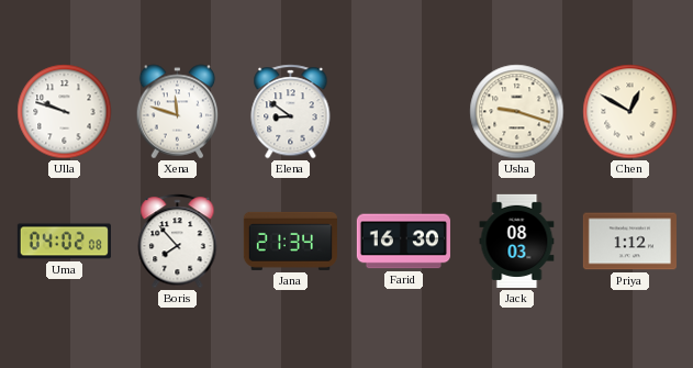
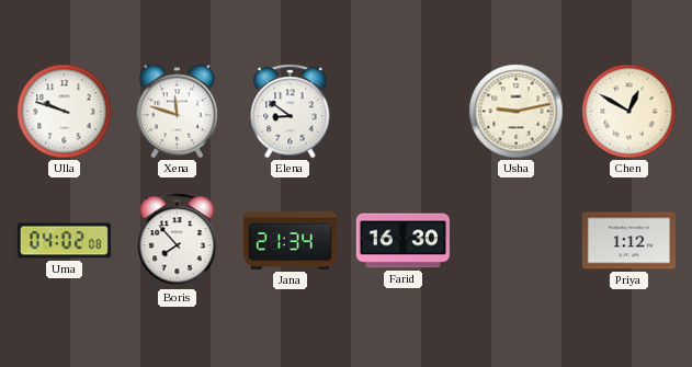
Usha: 9:18 -> 9:13
Jack: 08:03 -> none
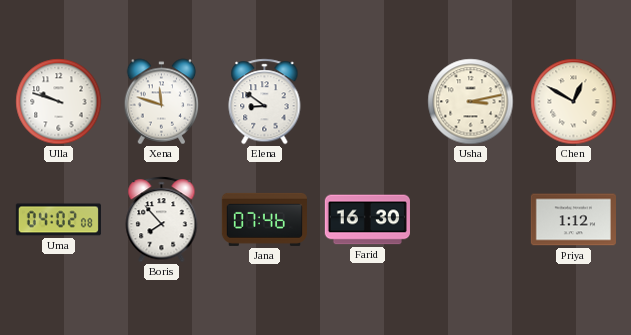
Usha: 9:13 -> 3:13
Jana: 21:34 -> 07:46
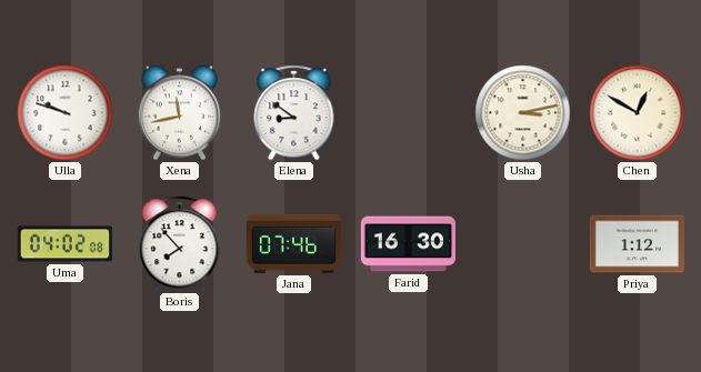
Xena: 11:48 -> 11:43
